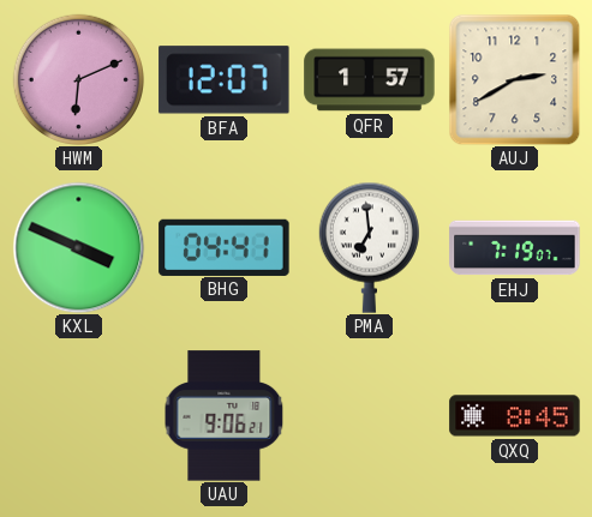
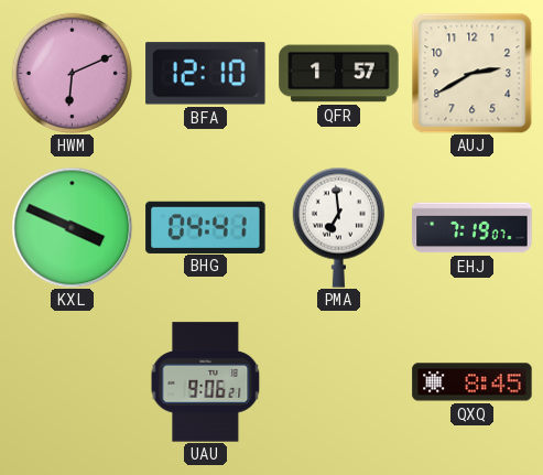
BFA: 12:07 -> 12:10
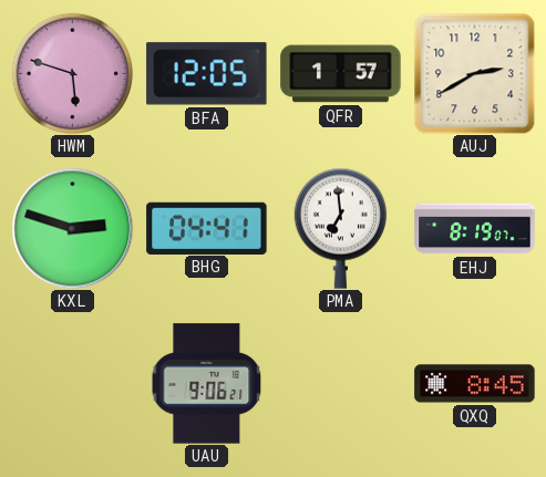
HWM: 6:11 -> 5:48
BFA: 12:10 -> 12:05
KXL: 3:49 -> 2:48
EHJ: 7:19 -> 8:19
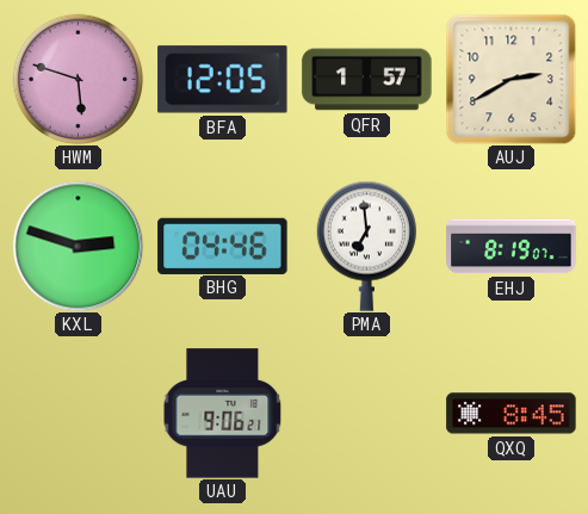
BHG: 04:41 -> 04:46
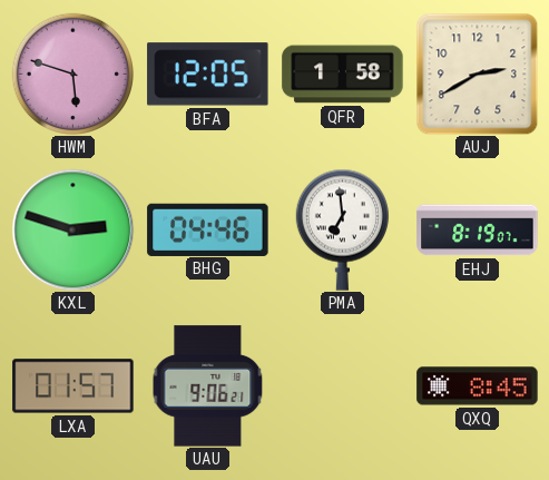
QFR: 1:57 -> 1:58
LXA: none -> 01:57
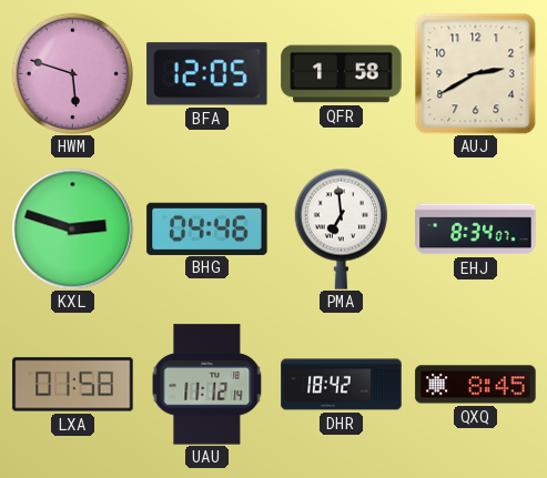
EHJ: 8:19 -> 8:34
LXA: 01:57 -> 01:58
UAU: 9:06 -> 11:12
DHR: none -> 18:42
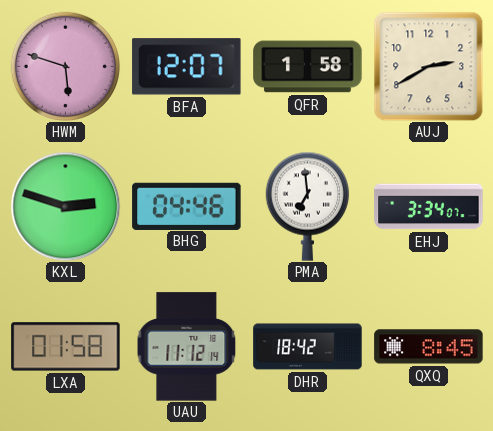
BFA: 12:05 -> 12:07
EHJ: 8:34 -> 3:34
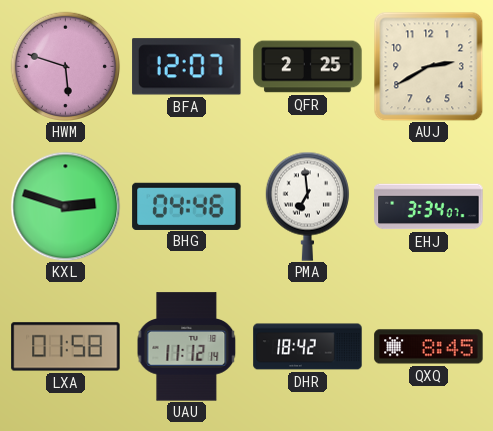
QFR: 1:58 -> 2:25
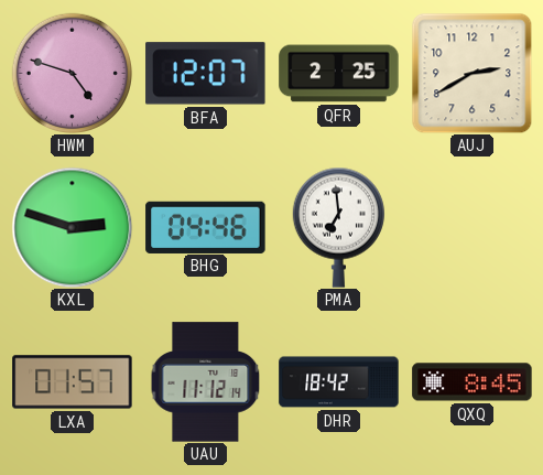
HWM: 5:48 -> 4:48
EHJ: 3:34 -> none
LXA: 01:58 -> 01:57
